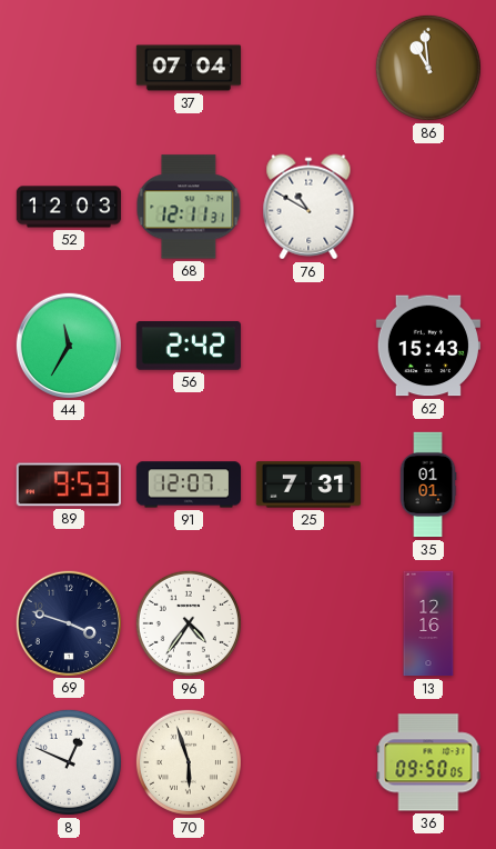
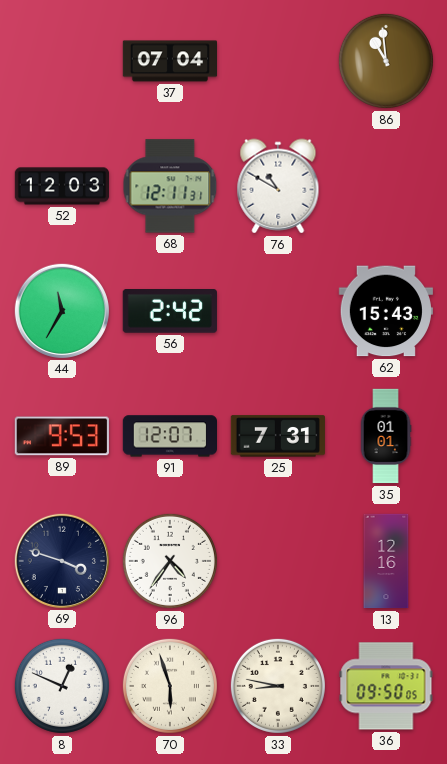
33: none -> 8:47
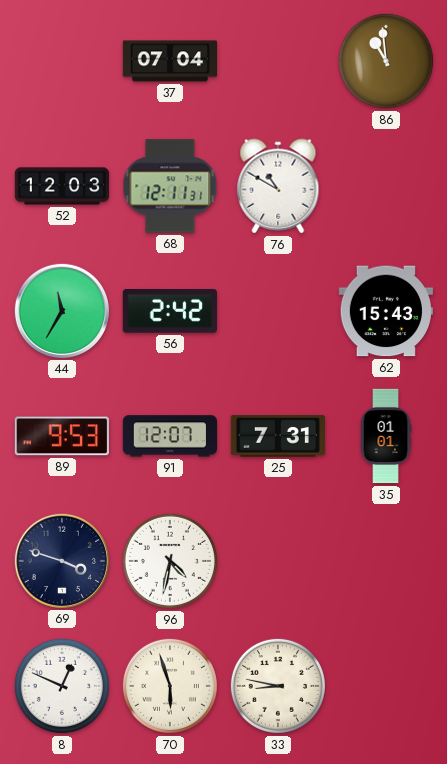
96: 4:36 -> 4:32
13: 12:16 -> none
36: 09:50 -> none
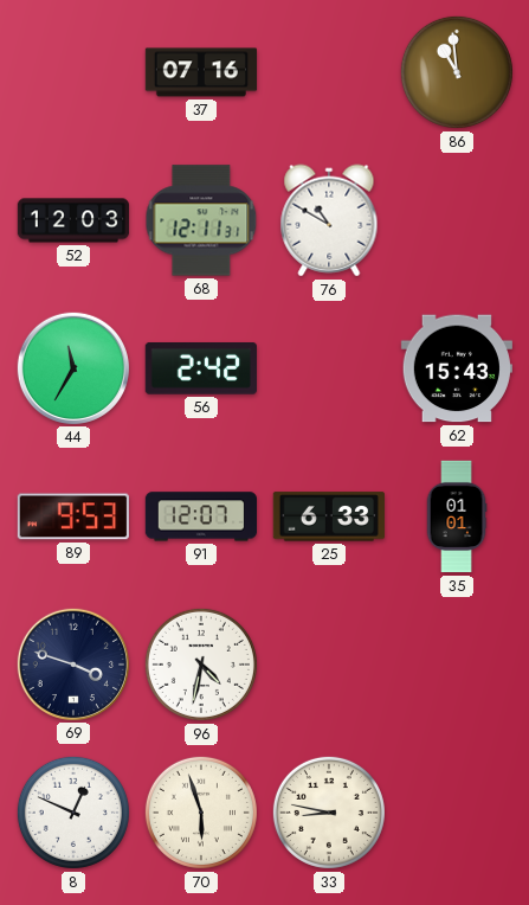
37: 07:04 -> 07:16
25: 7:31 -> 6:33
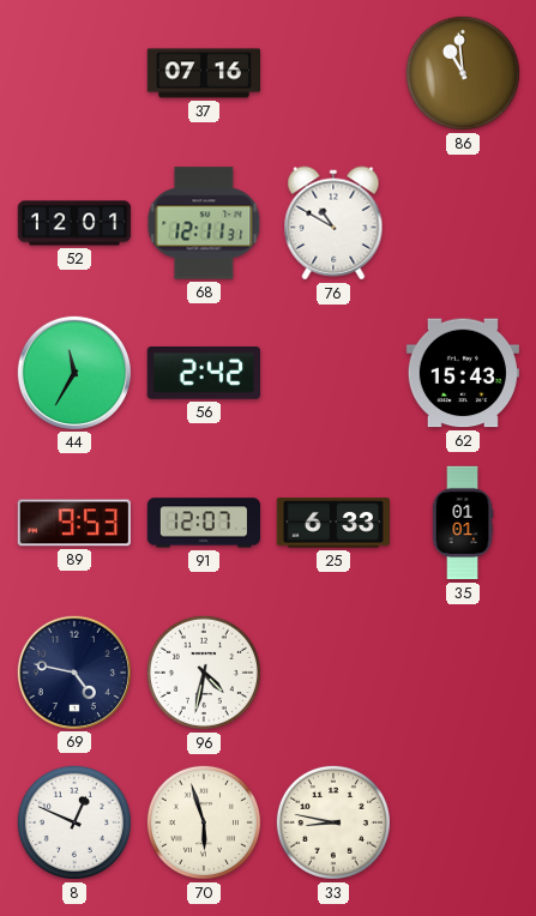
52: 12:03 -> 12:01
69: 3:48 -> 4:47
